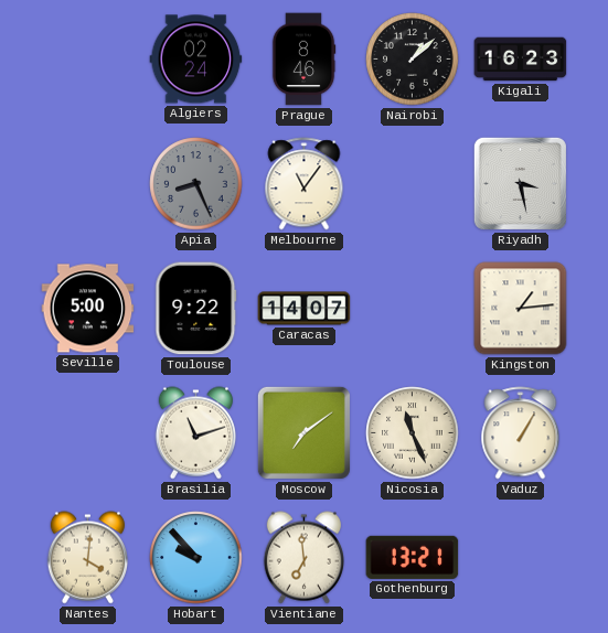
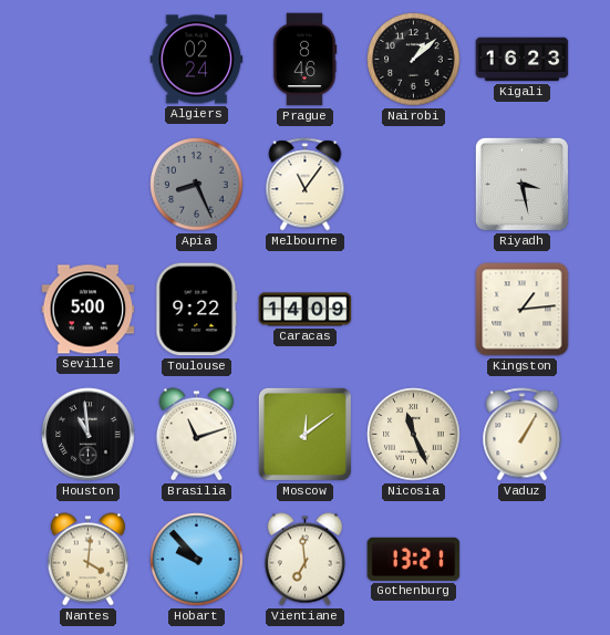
Caracas: 14:07 -> 14:09
Houston: none -> 10:59
Moscow: 7:09 -> 12:09
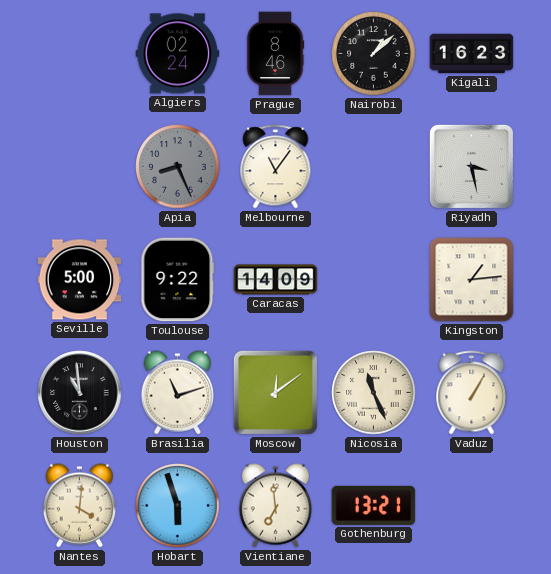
Hobart: 9:53 -> 5:57
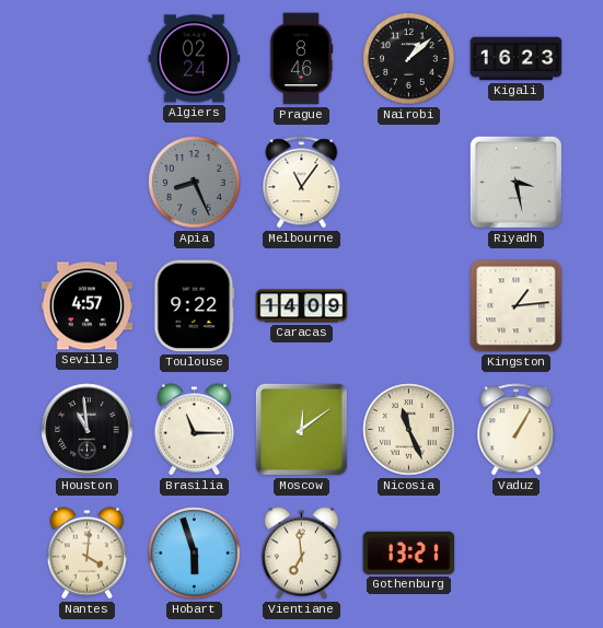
Seville: 5:00 -> 4:57
Brasilia: 11:12 -> 11:15
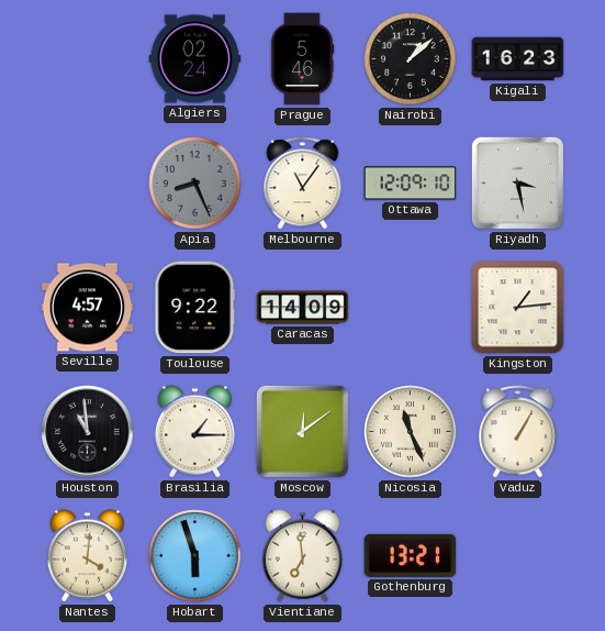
Prague: 8:46 -> 5:46
Ottawa: none -> 12:09
Brasilia: 11:15 -> 1:15
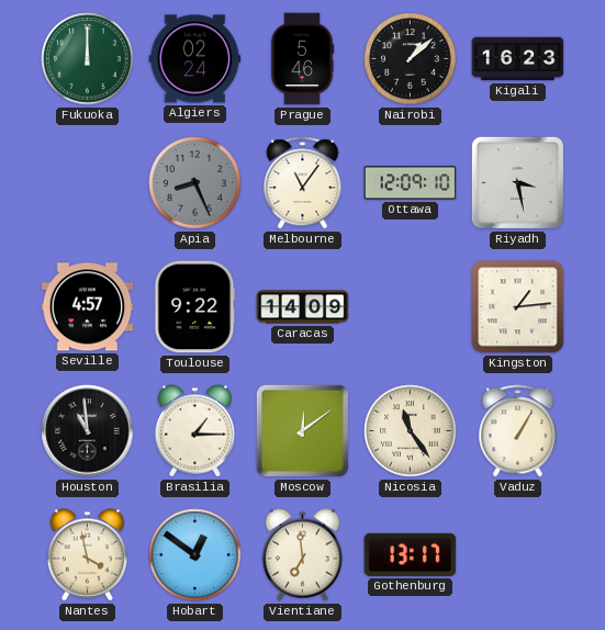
Fukuoka: none -> 12:00
Nicosia: 11:26 -> 11:24
Nantes: 4:01 -> 3:58
Hobart: 5:57 -> 12:51
Gothenburg: 13:21 -> 13:17
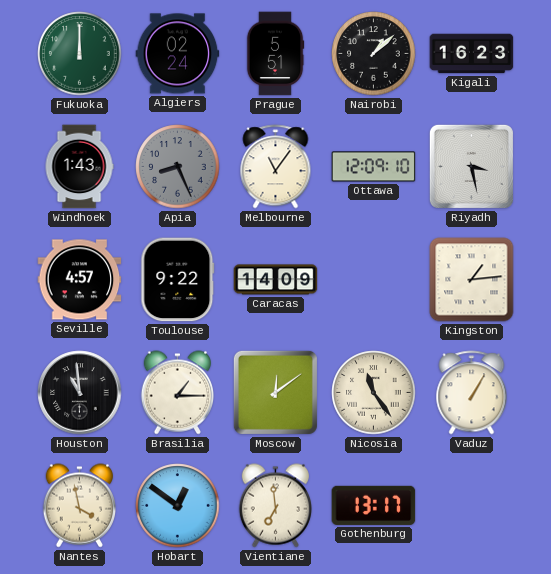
Prague: 5:46 -> 5:51
Windhoek: none -> 1:43
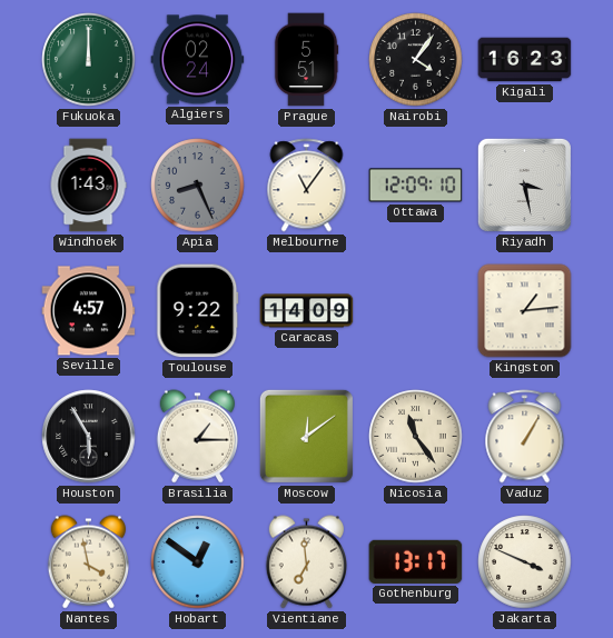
Nairobi: 1:08 -> 4:06
Houston: 10:59 -> 5:55
Jakarta: none -> 3:49
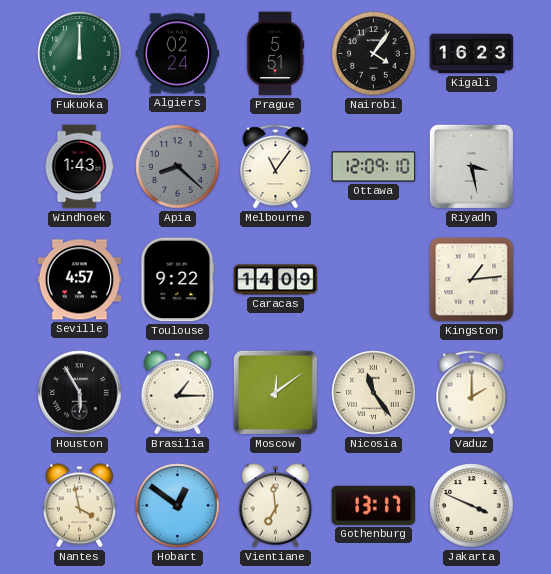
Apia: 8:26 -> 8:22
Vaduz: 1:05 -> 2:00
